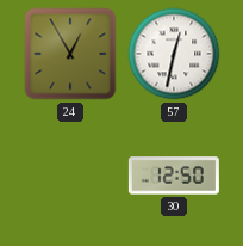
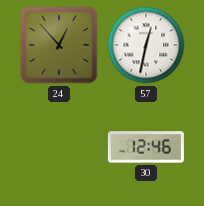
24: 12:55 -> 12:53
30: 12:50 -> 12:46
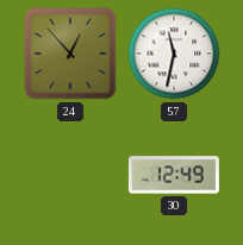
57: 12:32 -> 11:32
30: 12:46 -> 12:49
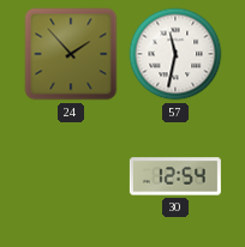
24: 12:53 -> 1:53
30: 12:49 -> 12:54
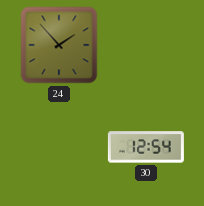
57: 11:32 -> none
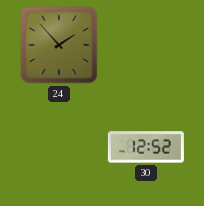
30: 12:54 -> 12:52
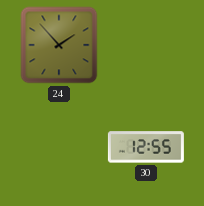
30: 12:52 -> 12:55
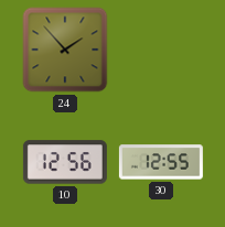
10: none -> 12:56
